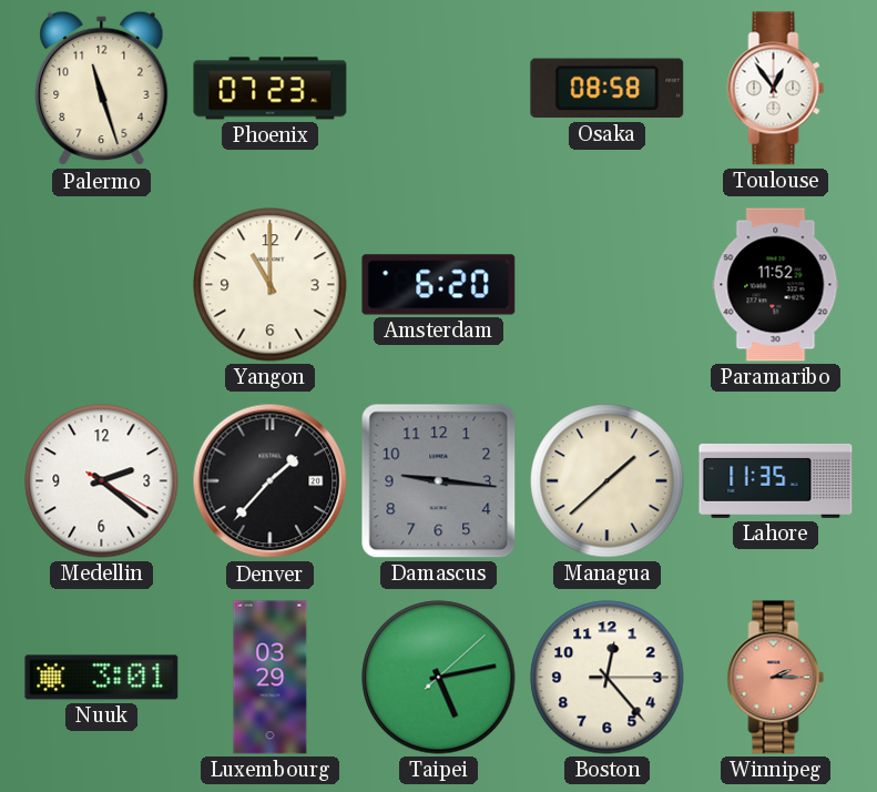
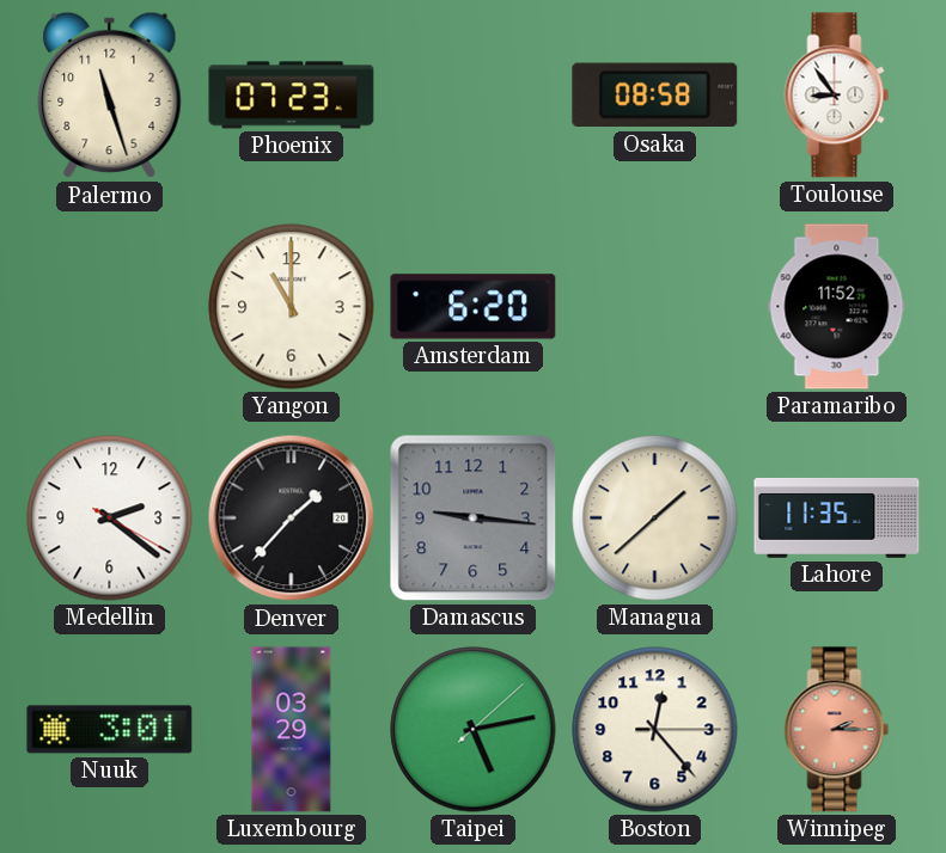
Toulouse: 12:54 -> 8:54
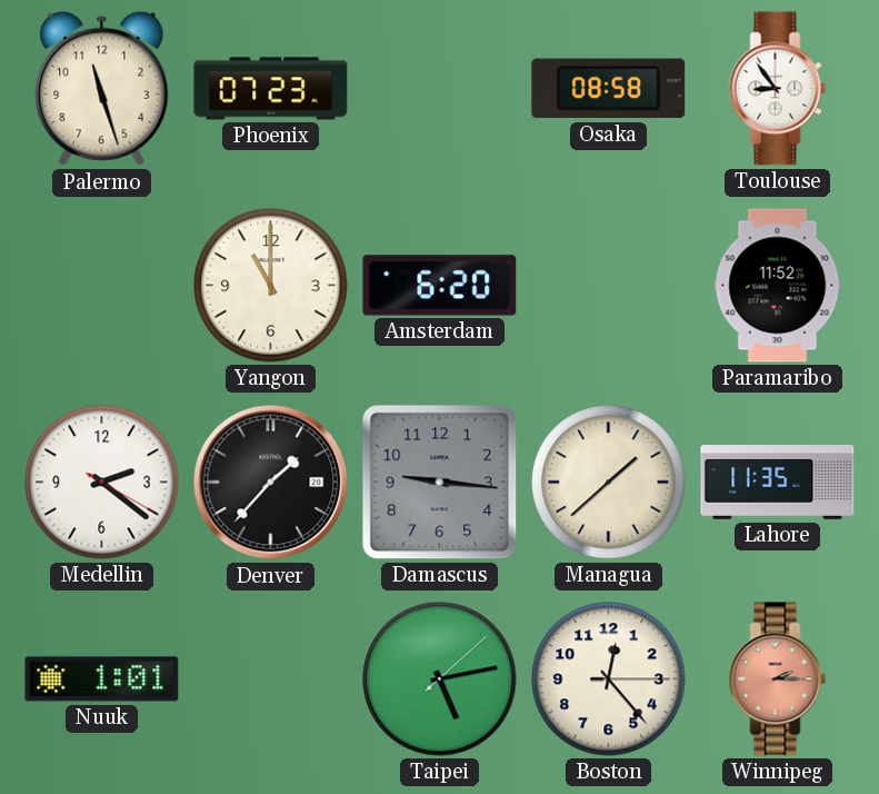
Nuuk: 3:01 -> 1:01
Luxembourg: 03:29 -> none
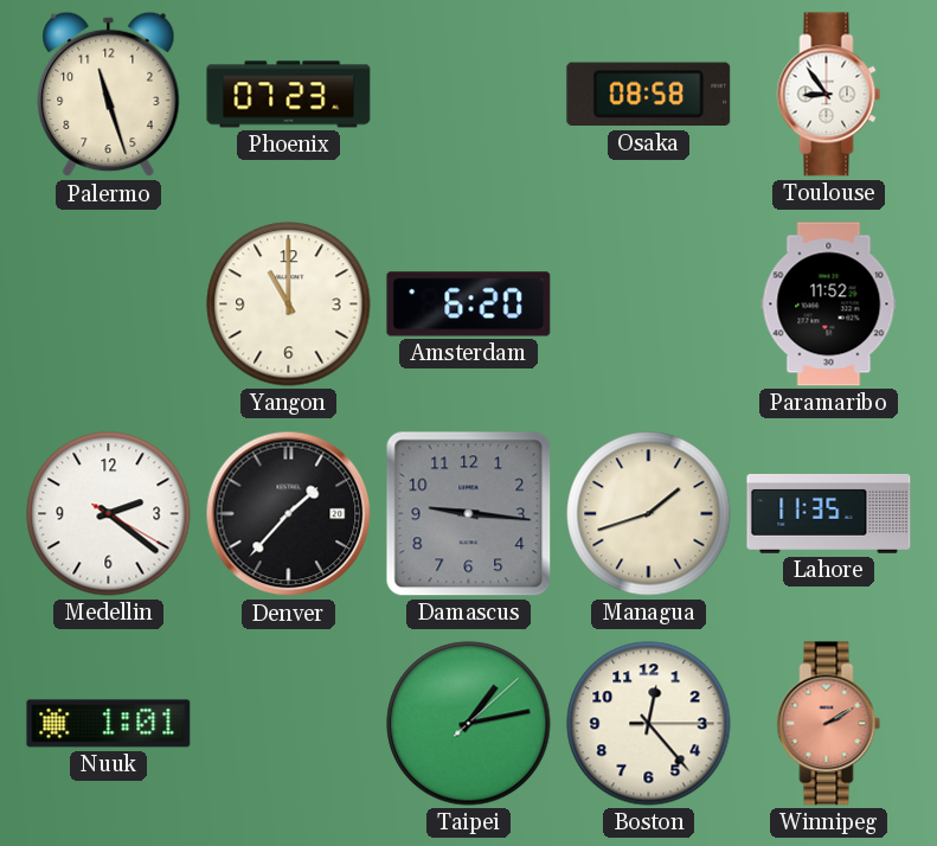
Managua: 1:38 -> 1:42
Taipei: 5:13 -> 1:13
Winnipeg: 2:15 -> 2:10
